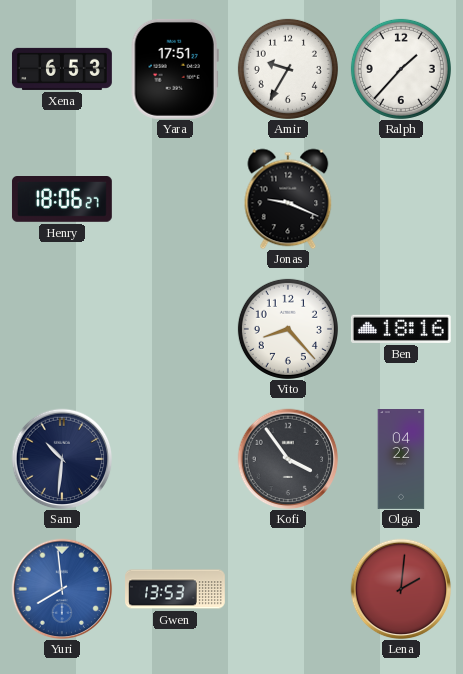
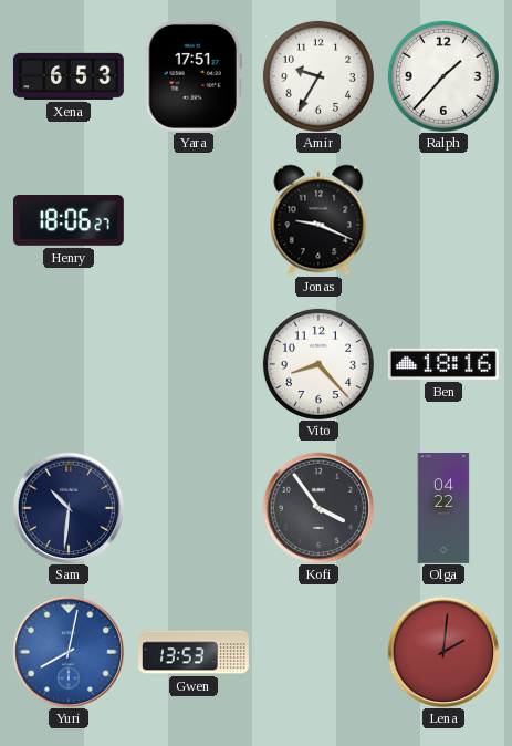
Yuri: 7:59 -> 8:02
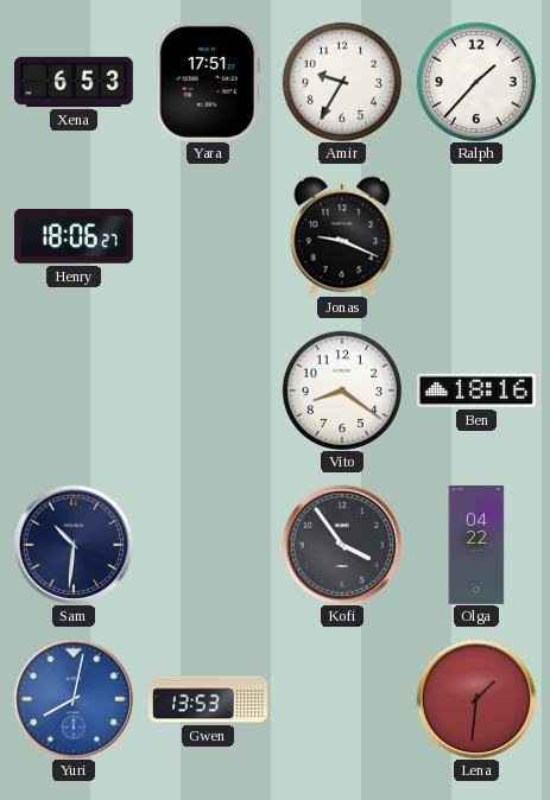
Vito: 8:23 -> 8:21
Lena: 2:01 -> 1:31
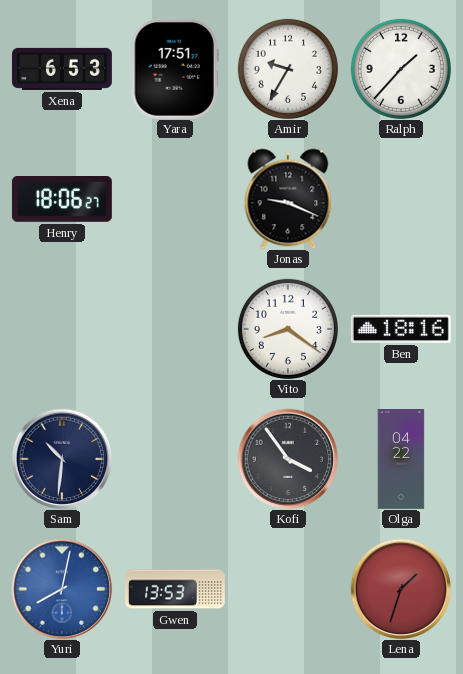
Lena: 1:31 -> 1:33
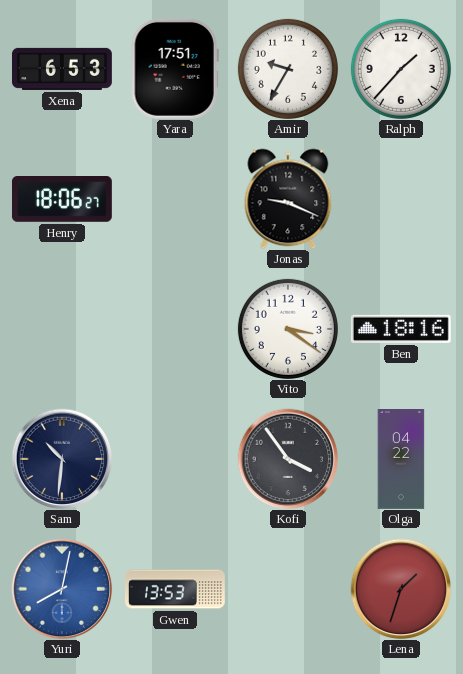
Vito: 8:21 -> 3:21
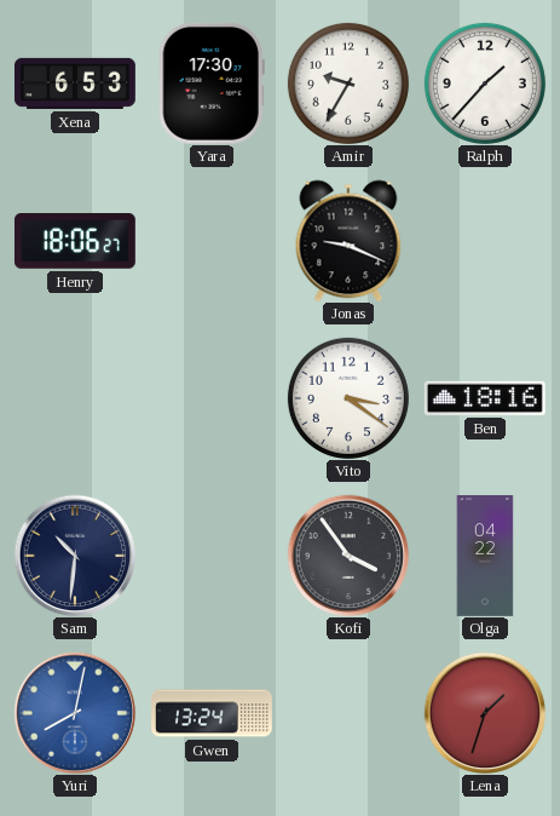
Yara: 17:51 -> 17:30
Gwen: 13:53 -> 13:24
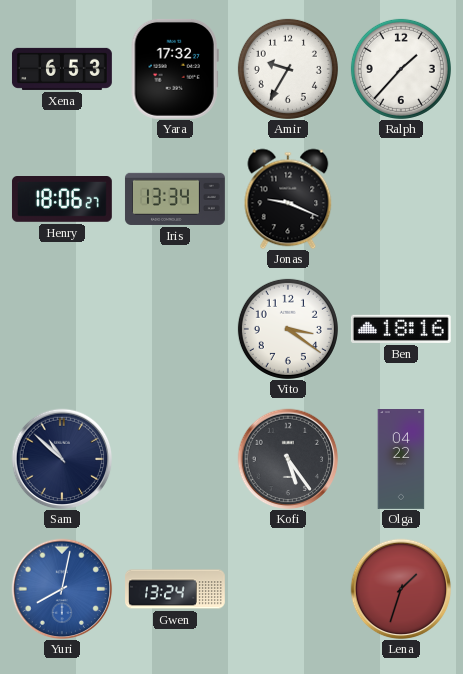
Yara: 17:30 -> 17:32
Iris: none -> 13:34
Sam: 10:31 -> 10:52
Kofi: 3:54 -> 5:24
